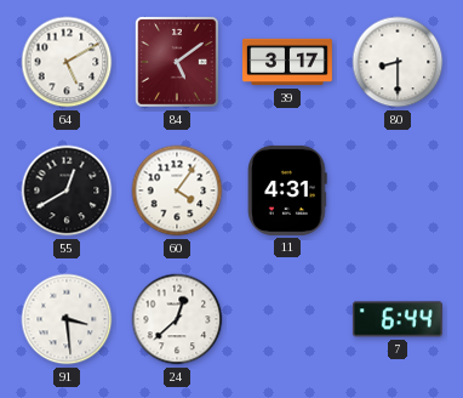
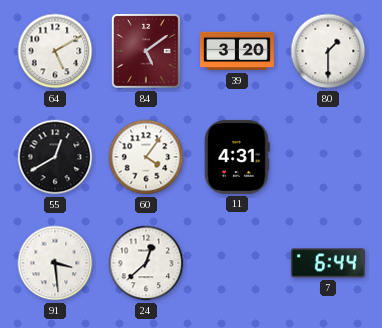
39: 3:17 -> 3:20
80: 8:30 -> 1:30
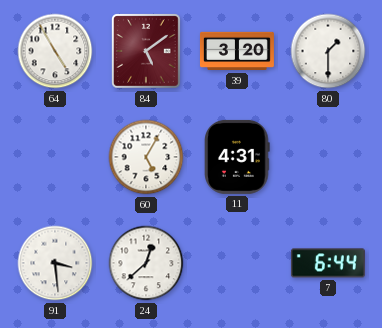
64: 5:10 -> 4:55
55: 12:40 -> none
60: 4:06 -> 5:05
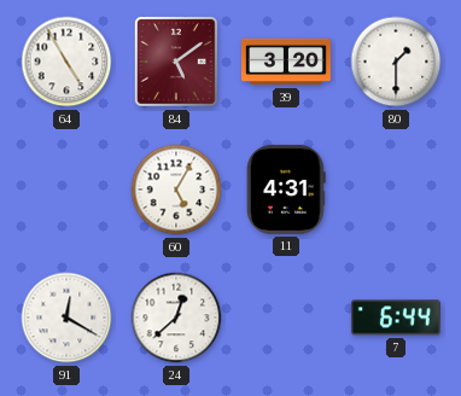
91: 3:29 -> 12:20
